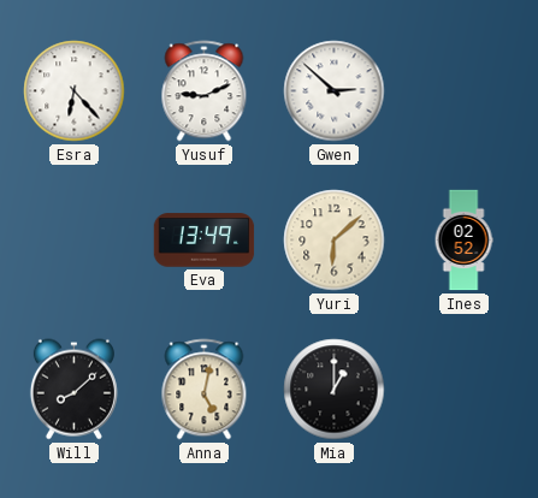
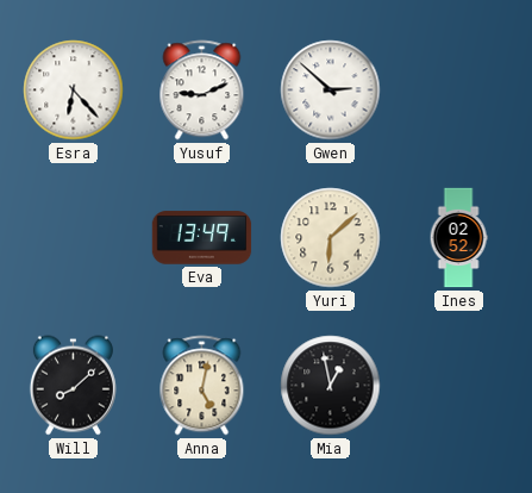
Mia: 1:00 -> 12:58
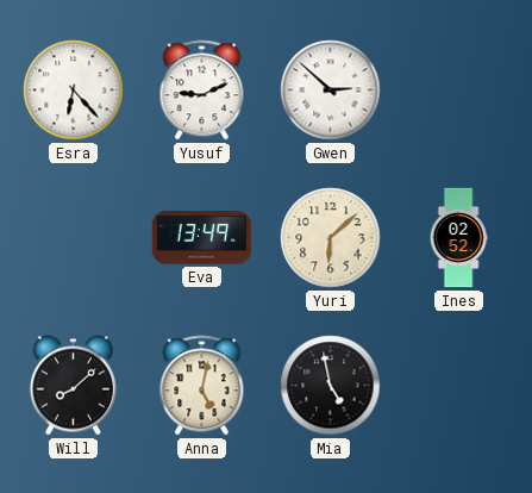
Mia: 12:58 -> 4:58
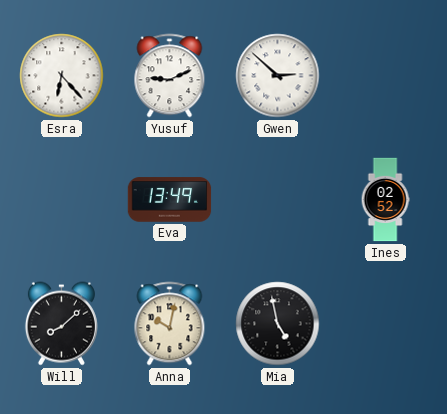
Yuri: 6:08 -> none
Anna: 5:02 -> 10:02
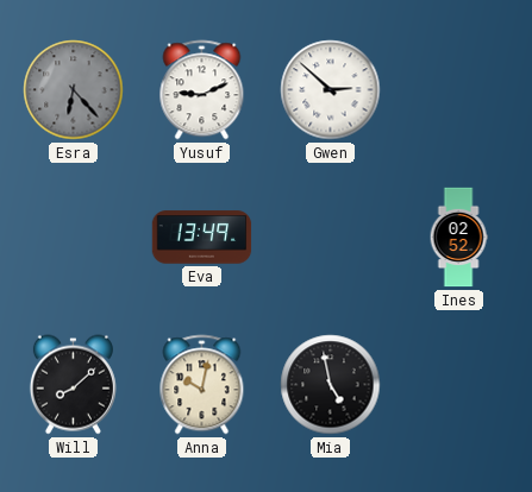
Esra dial: white -> grey
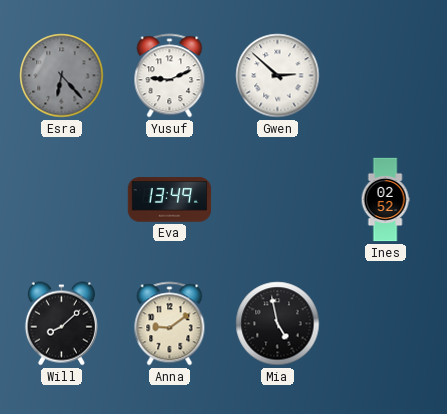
Anna: 10:02 -> 9:09
